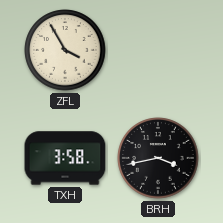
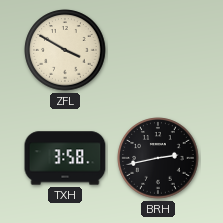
ZFL: 3:55 -> 3:50
BRH: 3:43 -> 2:43
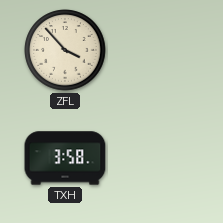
ZFL: 3:50 -> 3:53
BRH: 2:43 -> none
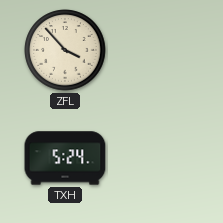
TXH: 3:58 -> 5:24
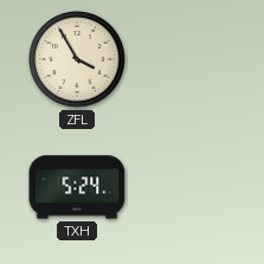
ZFL: 3:53 -> 3:55
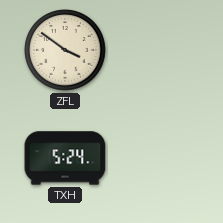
ZFL: 3:55 -> 3:51
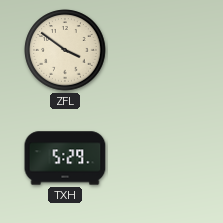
TXH: 5:24 -> 5:29
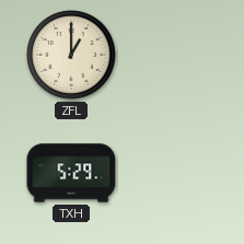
ZFL: 3:51 -> 1:00
